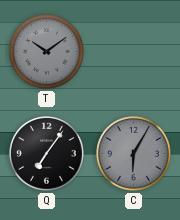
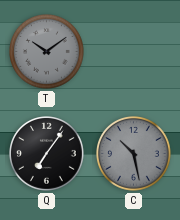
C: 6:05 -> 10:28
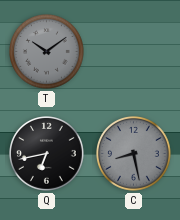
Q: 7:06 -> 6:43
C: 10:28 -> 8:28
